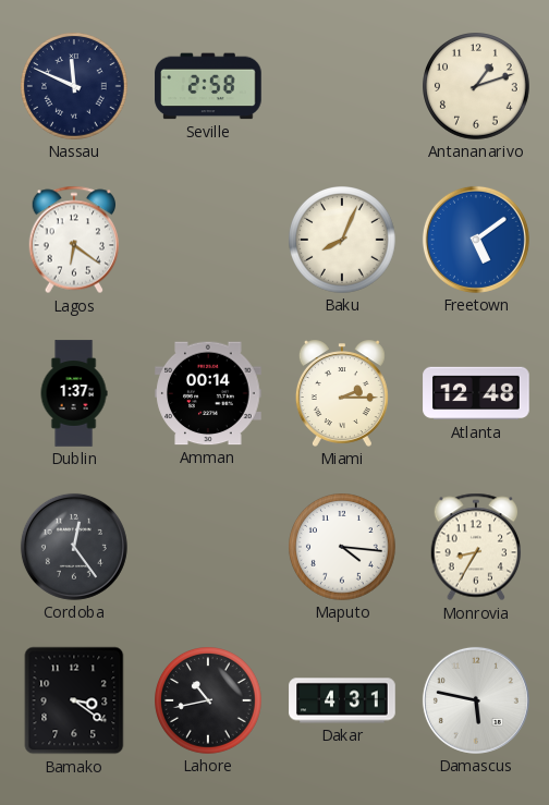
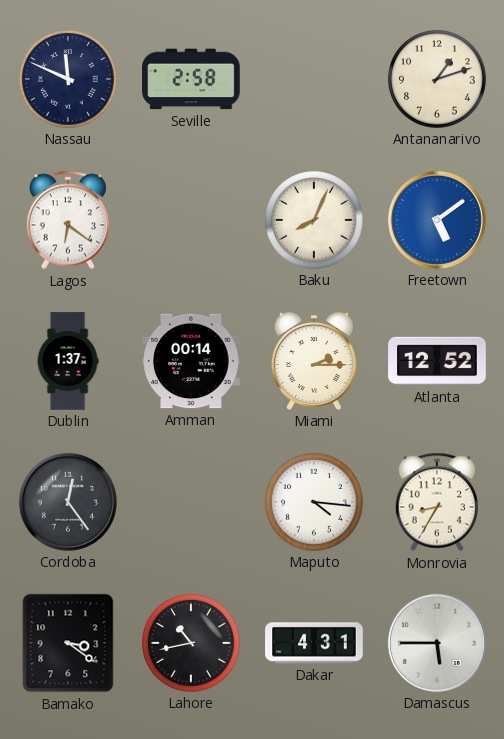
Atlanta: 12:48 -> 12:52
Damascus: 5:47 -> 5:45
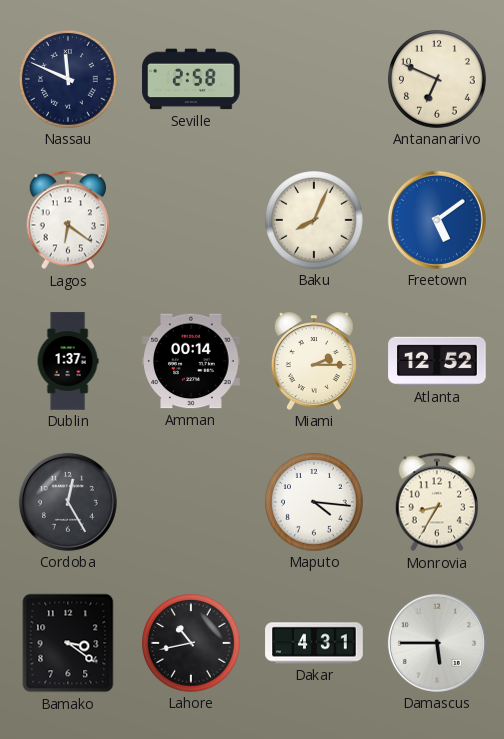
Antananarivo: 1:12 -> 6:49
Cordoba: 12:24 -> 12:25
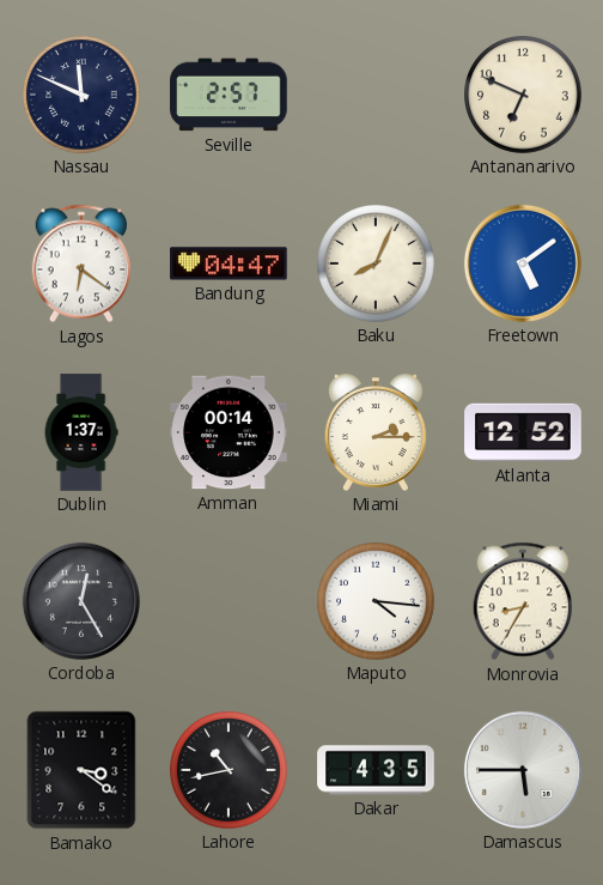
Seville: 2:58 -> 2:57
Bandung: none -> 04:47
Dakar: 4:31 -> 4:35
